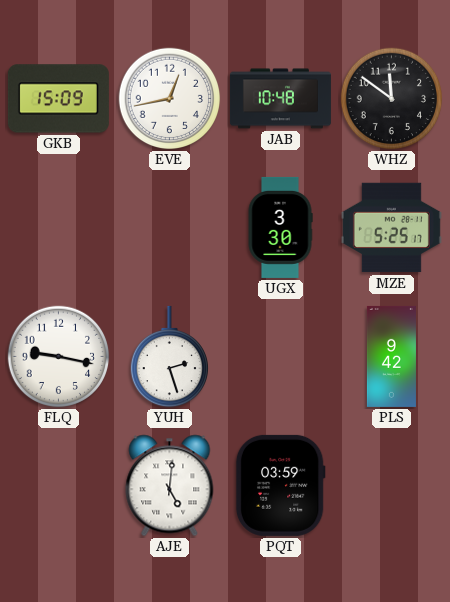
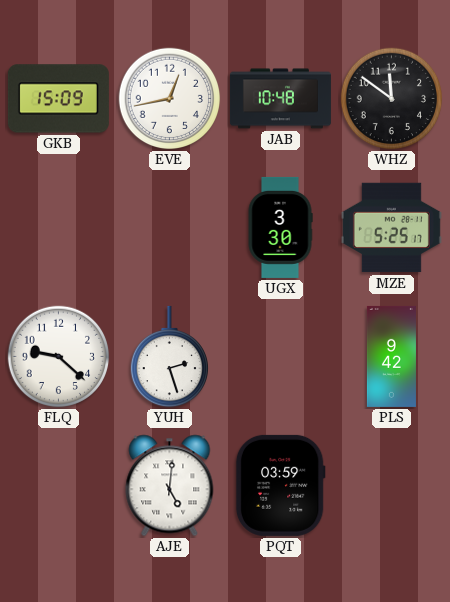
FLQ: 9:17 -> 9:22
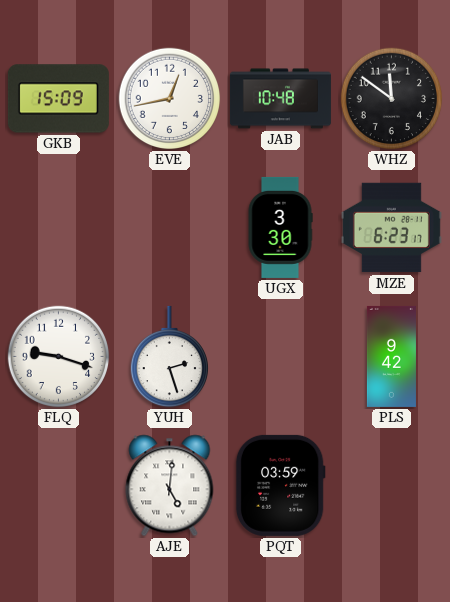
MZE: 5:25 -> 6:23
FLQ: 9:22 -> 9:18
